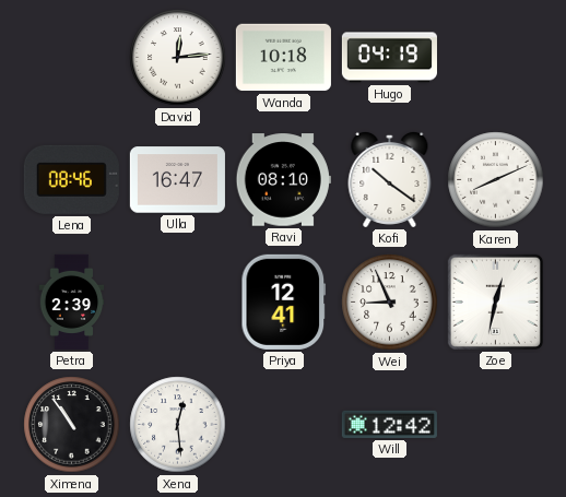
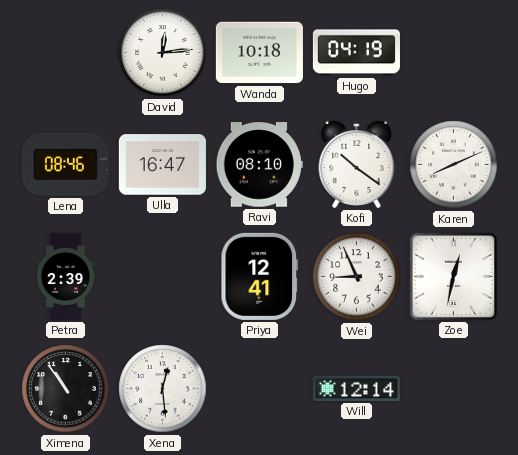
Will: 12:42 -> 12:14
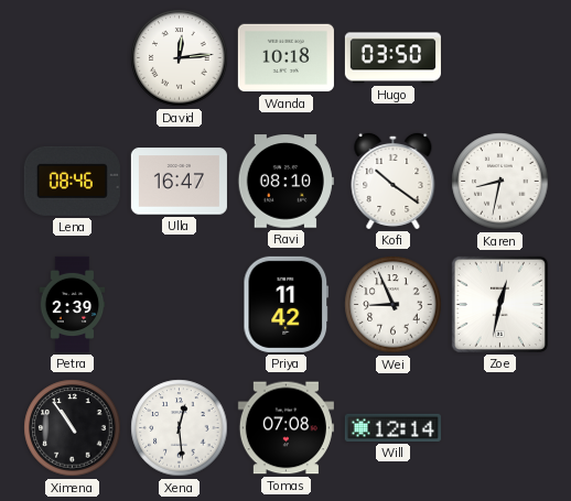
Hugo: 04:19 -> 03:50
Karen: 8:11 -> 8:32
Priya: 12:41 -> 11:42
Tomas: none -> 07:08
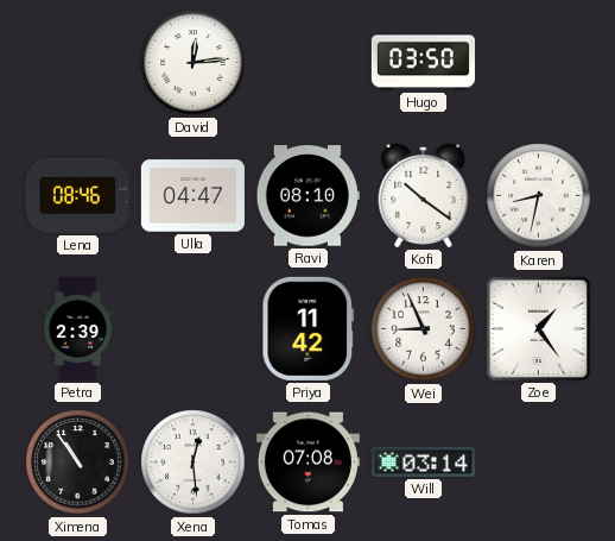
Wanda: 10:18 -> none
Ulla: 16:47 -> 04:47
Zoe: 12:32 -> 1:24
Will: 12:14 -> 03:14
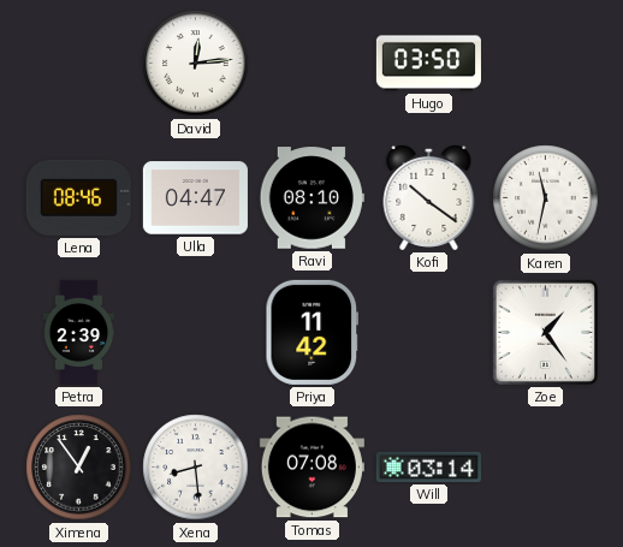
Karen: 8:32 -> 11:32
Wei: 8:56 -> none
Ximena: 10:54 -> 12:54
Xena: 12:29 -> 8:29
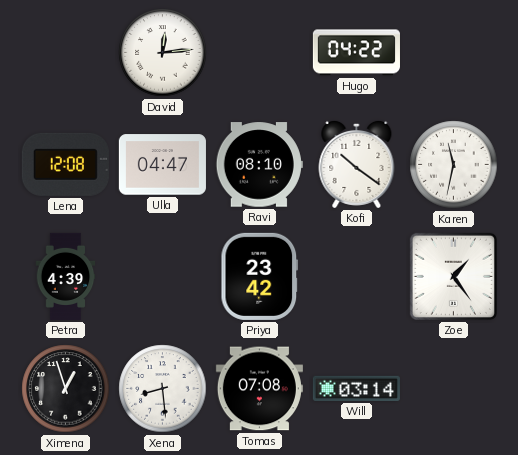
Hugo: 03:50 -> 04:22
Lena: 08:46 -> 12:08
Petra: 2:39 -> 4:39
Priya: 11:42 -> 23:42
Ximena: 12:54 -> 12:57
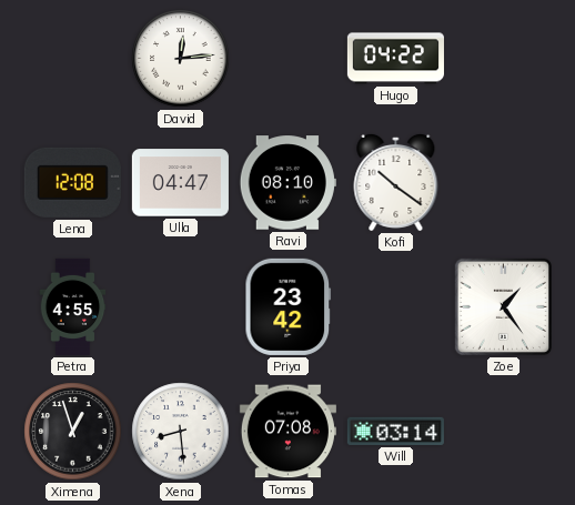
Karen: 11:32 -> none
Petra: 4:39 -> 4:55
